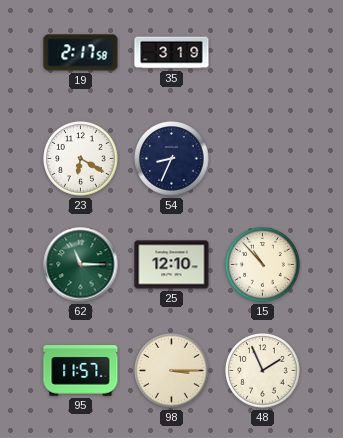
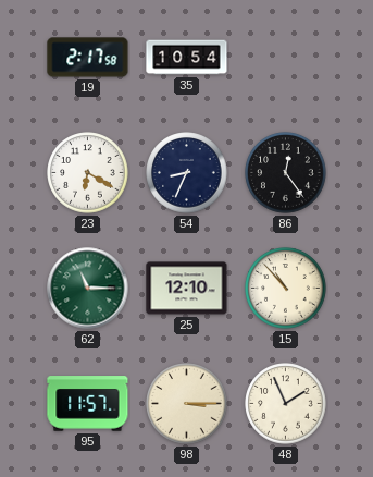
35: 3:19 -> 10:54
86: none -> 12:24
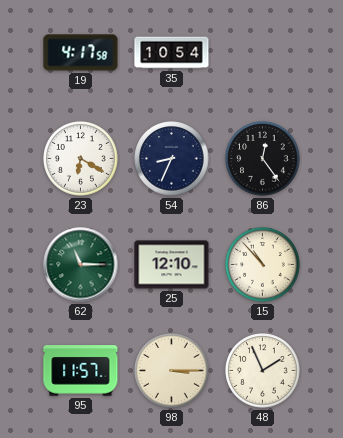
19: 2:17 -> 4:17
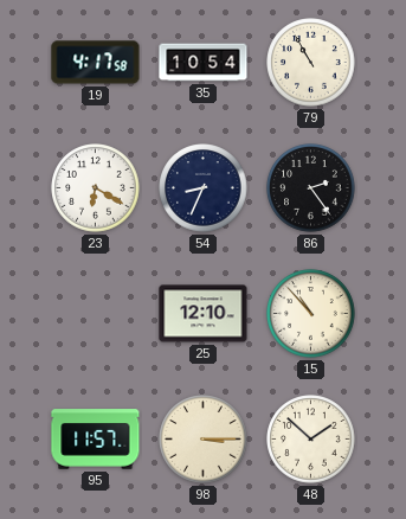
79: none -> 10:55
86: 12:24 -> 2:24
62: 11:15 -> none
48: 1:56 -> 1:52
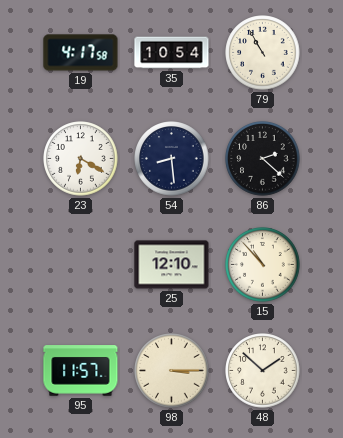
54: 8:34 -> 8:29
86: 2:24 -> 2:22
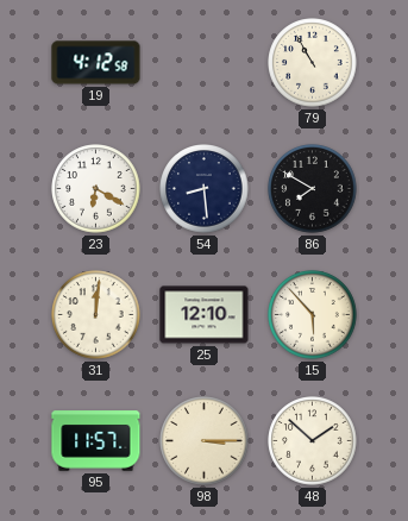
19: 4:17 -> 4:12
35: 10:54 -> none
86: 2:22 -> 7:50
31: none -> 12:01
15: 10:53 -> 5:53
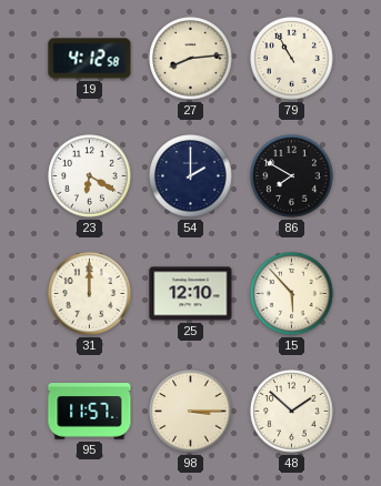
27: none -> 8:14
54: 8:29 -> 2:00
31: 12:01 -> 12:00
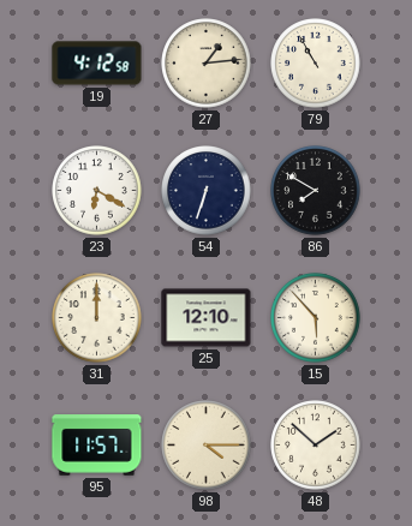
27: 8:14 -> 1:14
54: 2:00 -> 6:33
98: 3:15 -> 4:15
